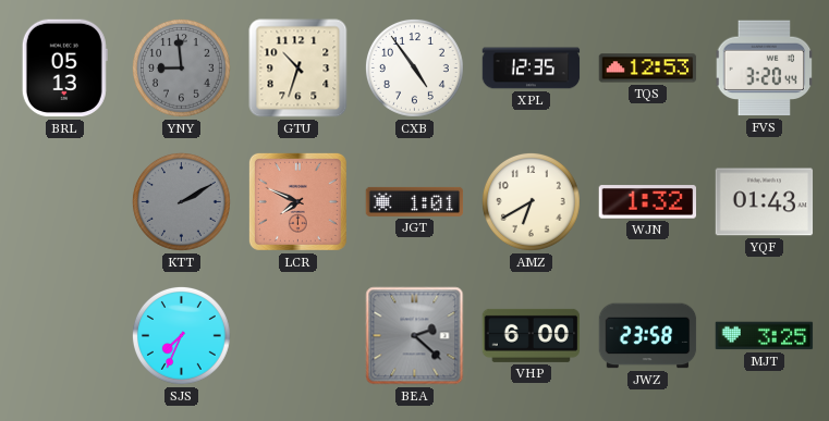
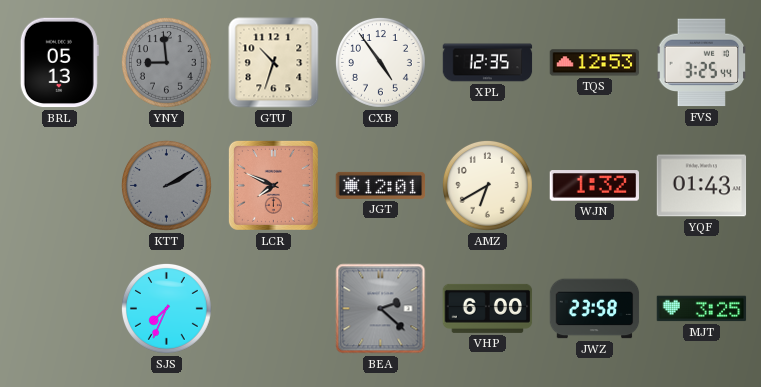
FVS: 3:20 -> 3:25
JGT: 1:01 -> 12:01
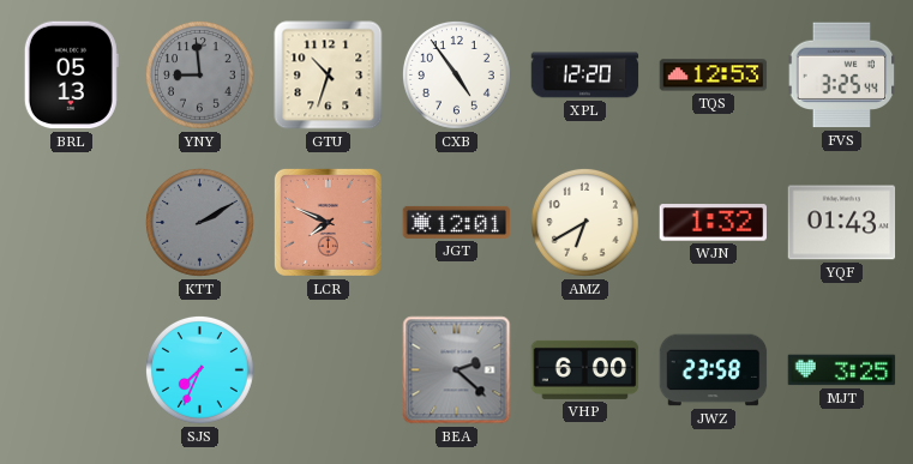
XPL: 12:35 -> 12:20
